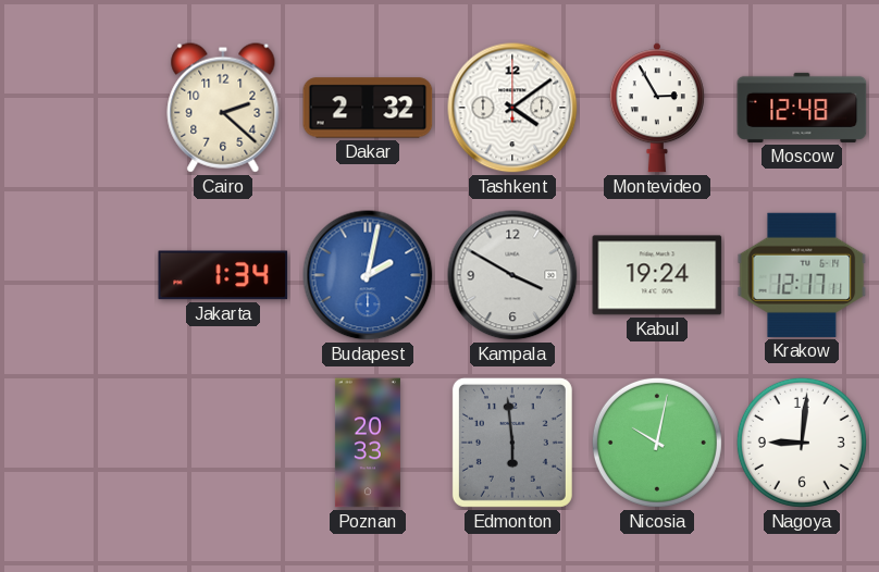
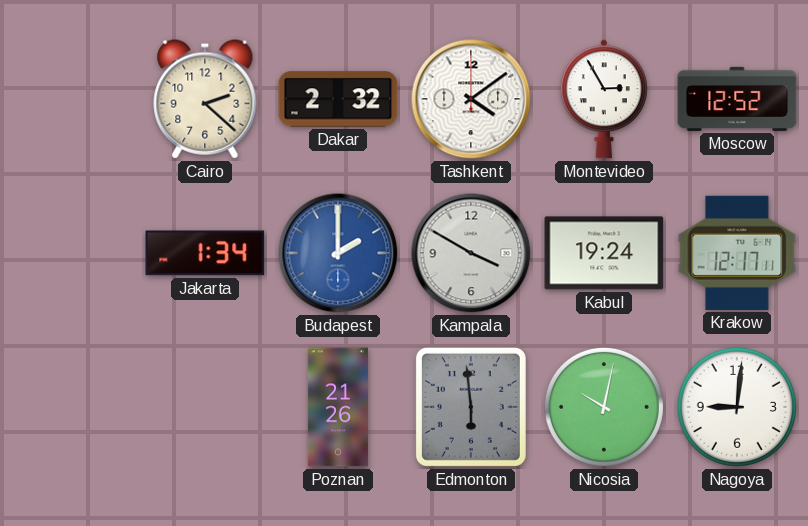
Moscow: 12:48 -> 12:52
Budapest: 2:02 -> 2:00
Poznan: 20:33 -> 21:26
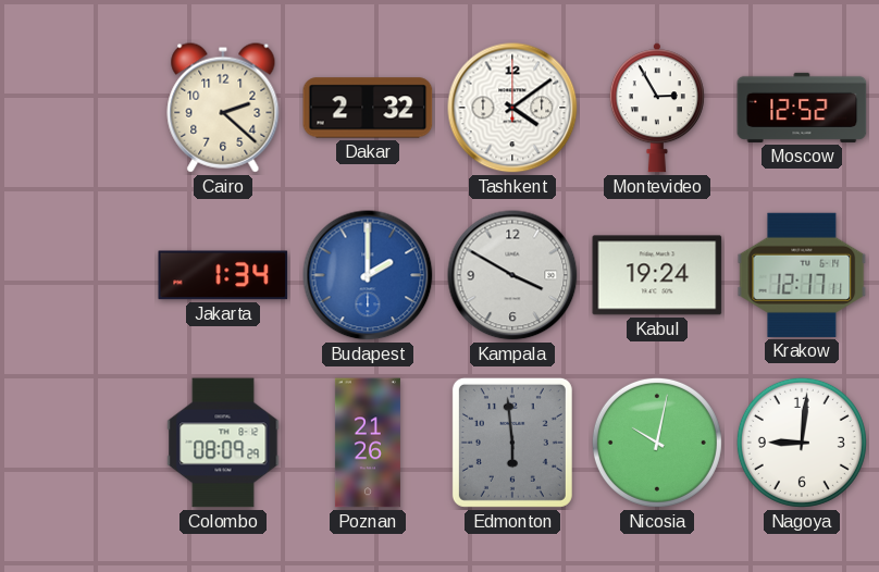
Colombo: none -> 08:09
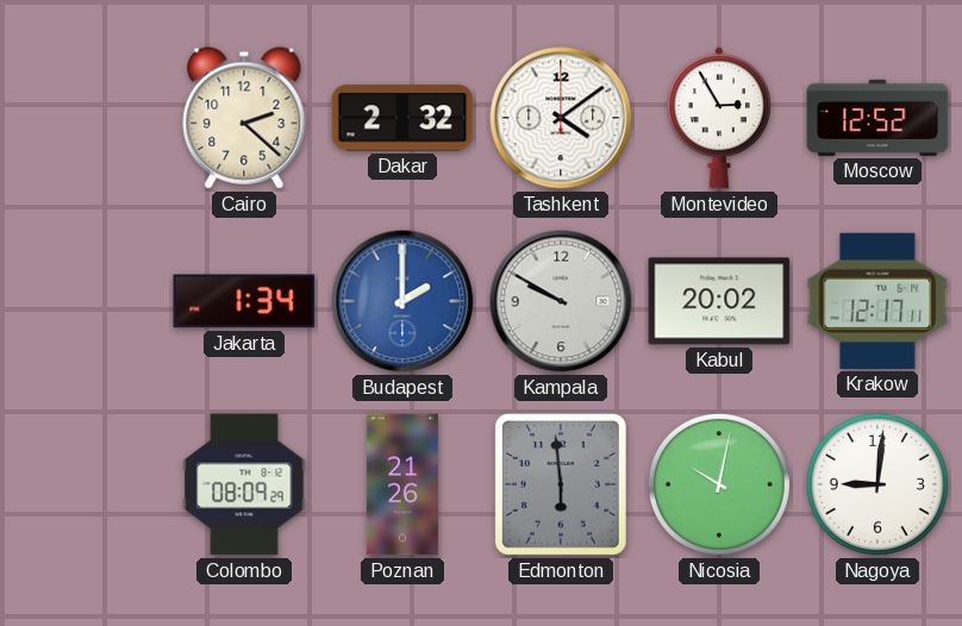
Kampala: 3:50 -> 9:50
Kabul: 19:24 -> 20:02
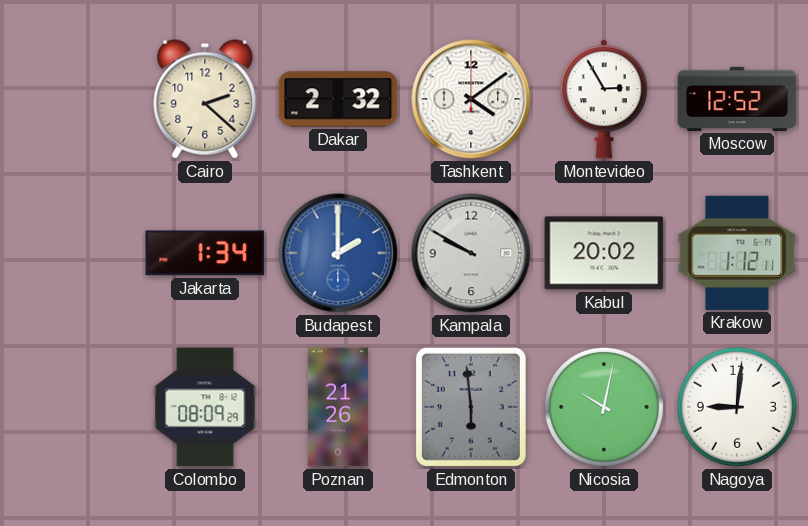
Krakow: 12:17 -> 1:12
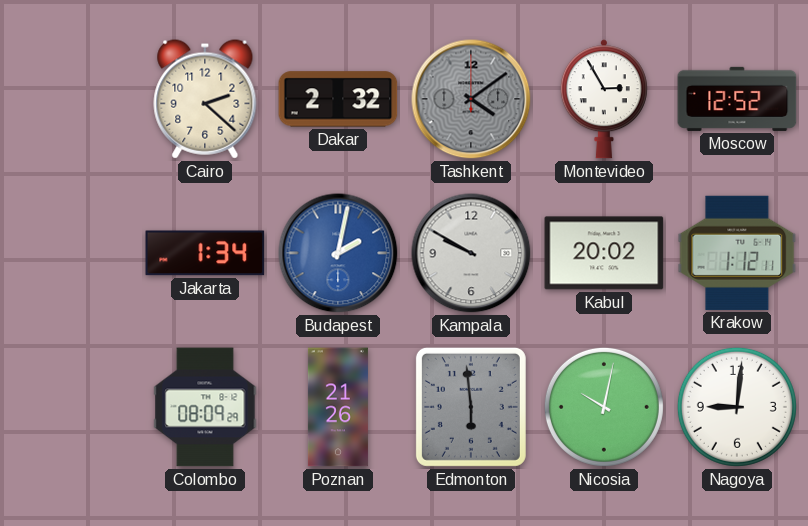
Tashkent dial: white -> grey
Budapest: 2:00 -> 2:02
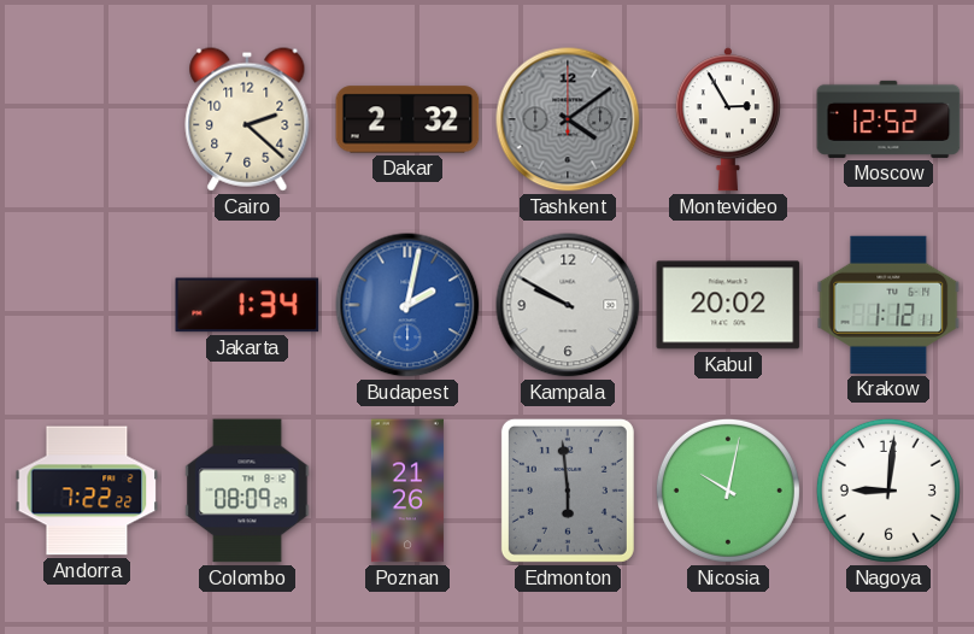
Andorra: none -> 7:22
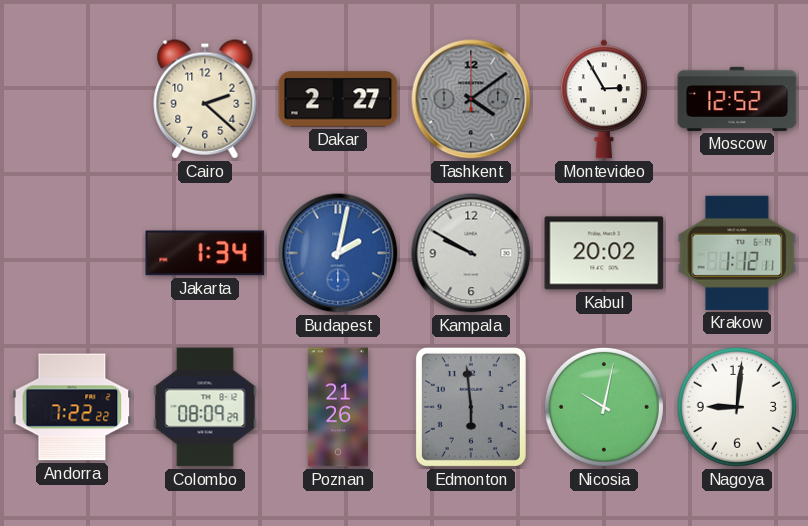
Dakar: 2:32 -> 2:27
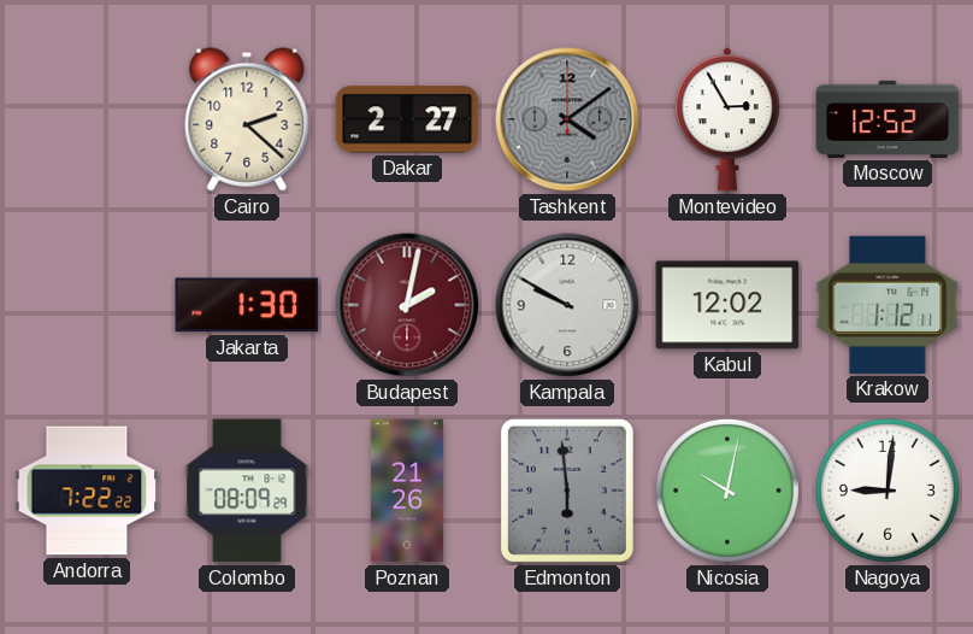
Jakarta: 1:34 -> 1:30
Budapest dial: blue -> burgundy
Kabul: 20:02 -> 12:02
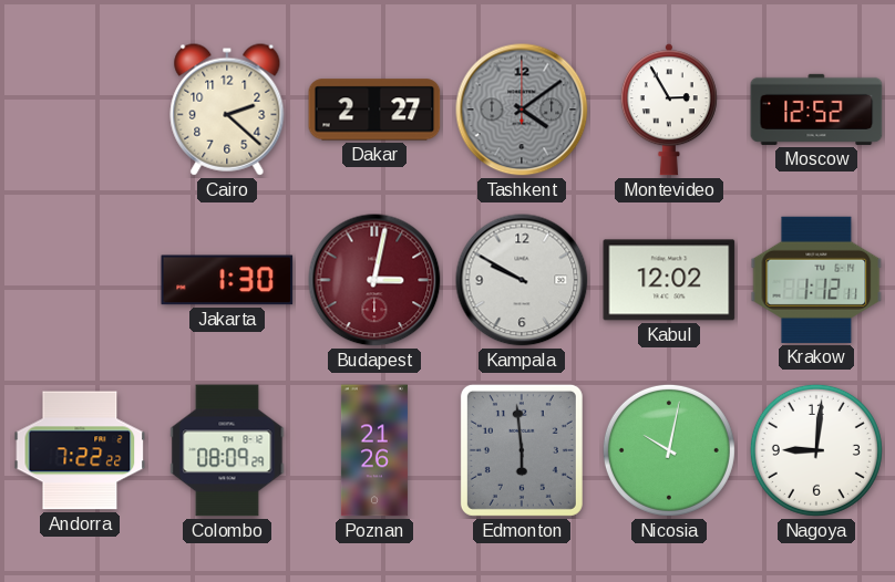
Budapest: 2:02 -> 3:02
